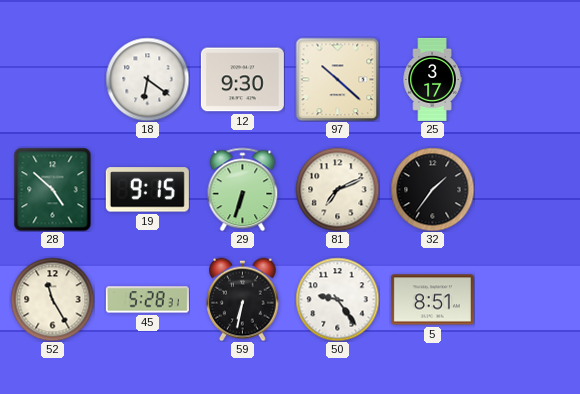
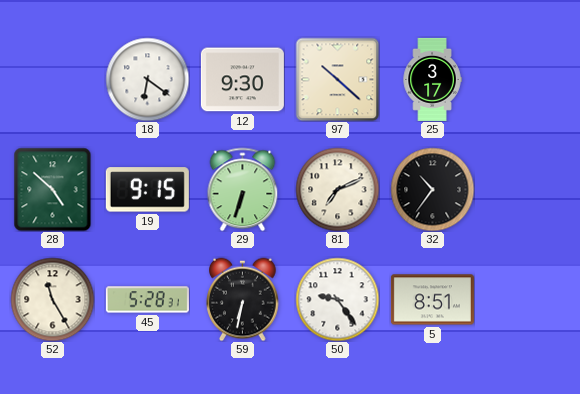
32: 1:36 -> 10:36
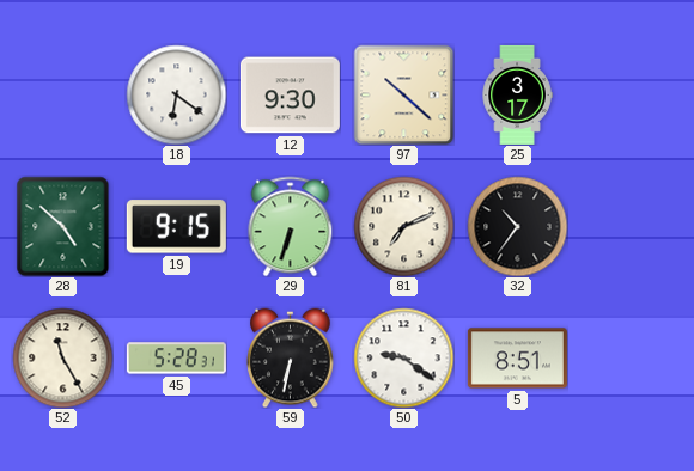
50: 9:24 -> 9:21
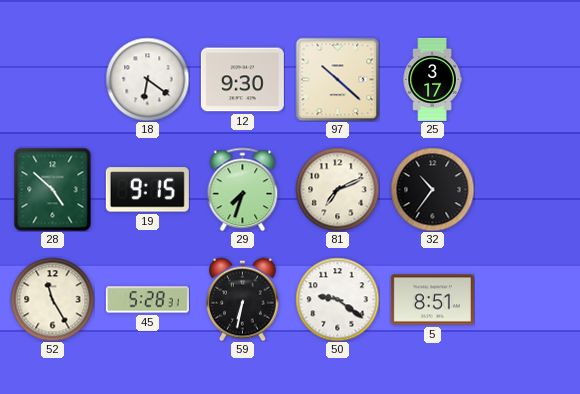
29: 6:33 -> 7:33
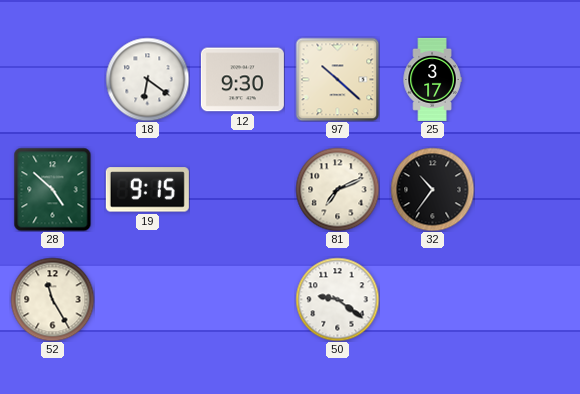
29: 7:33 -> none
45: 5:28 -> none
59: 6:32 -> none
5: 8:51 -> none
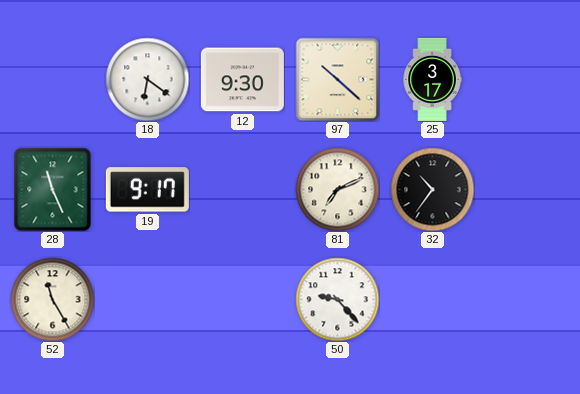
28: 4:52 -> 11:26
19: 9:15 -> 9:17
50: 9:21 -> 9:23
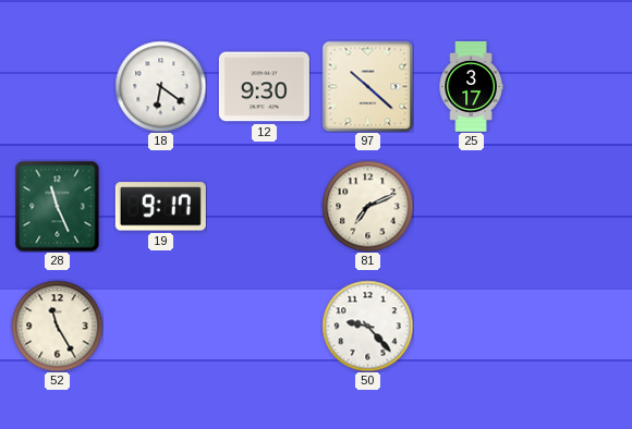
32: 10:36 -> none
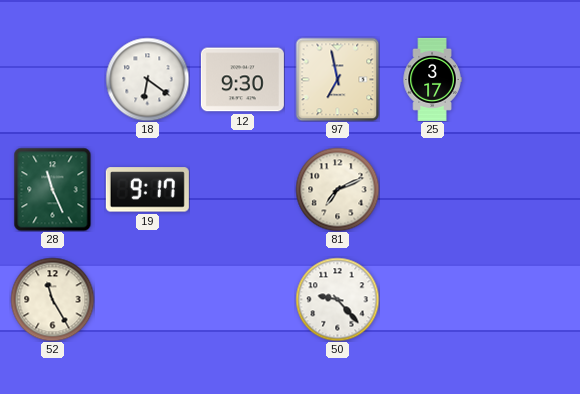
97: 10:22 -> 6:58
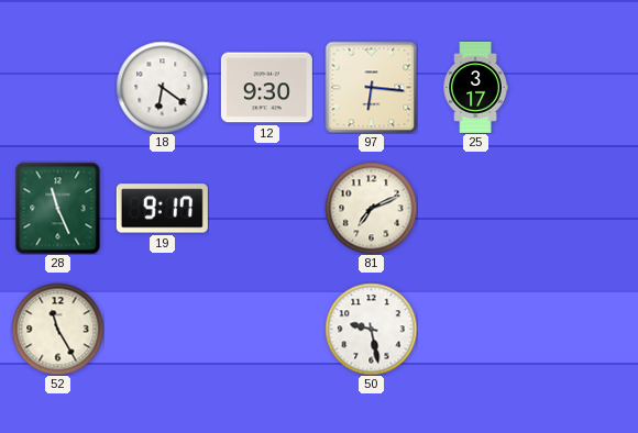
97: 6:58 -> 6:16
50: 9:23 -> 9:28
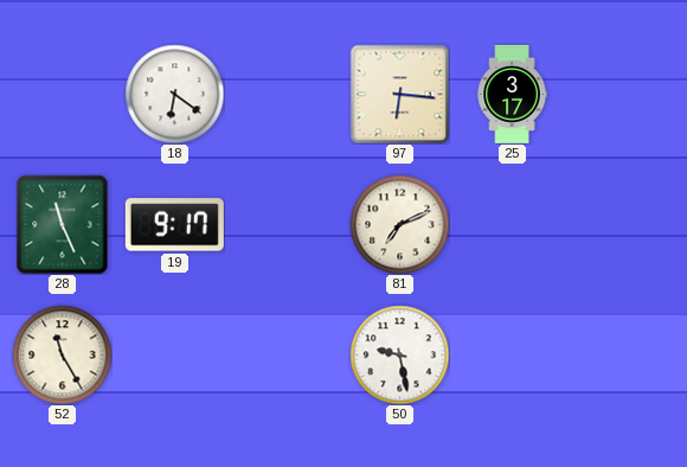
12: 9:30 -> none
